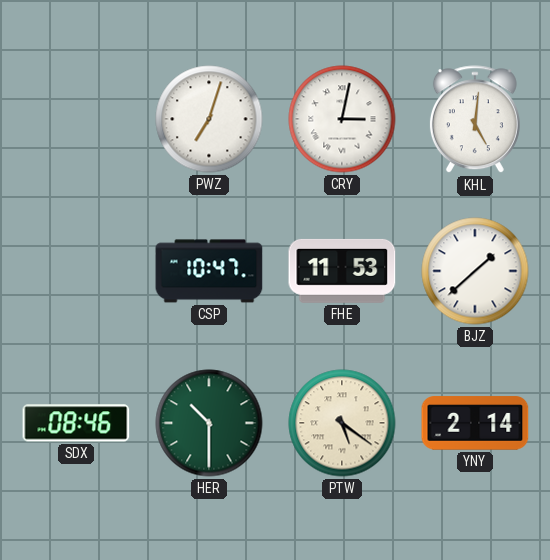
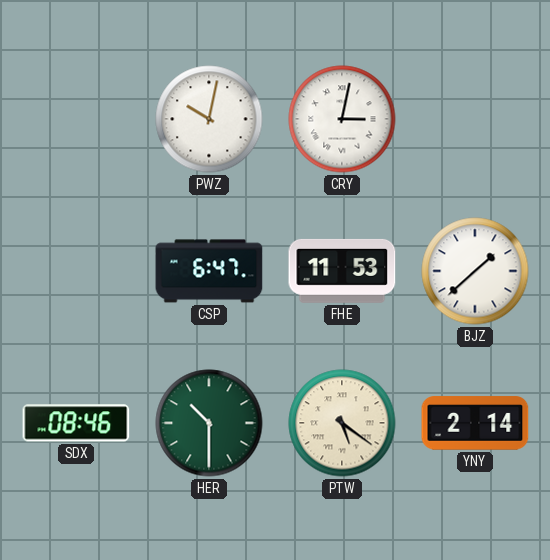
PWZ: 7:03 -> 10:02
KHL: 5:01 -> none
CSP: 10:47 -> 6:47
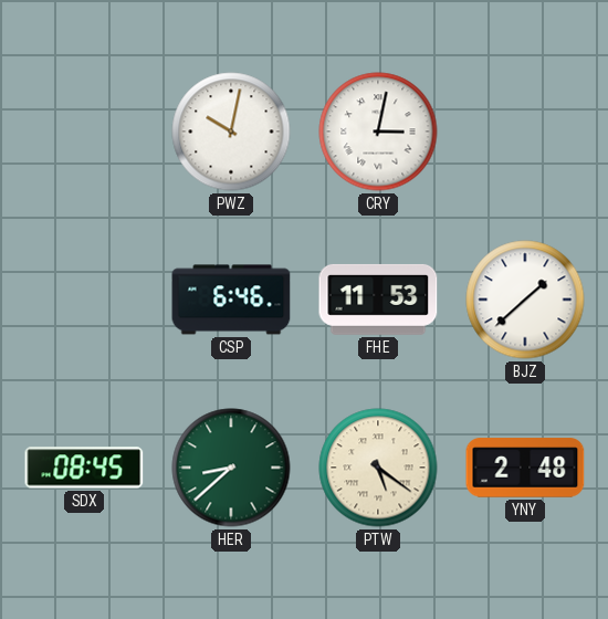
CSP: 6:47 -> 6:46
SDX: 08:46 -> 08:45
HER: 10:30 -> 8:38
YNY: 2:14 -> 2:48
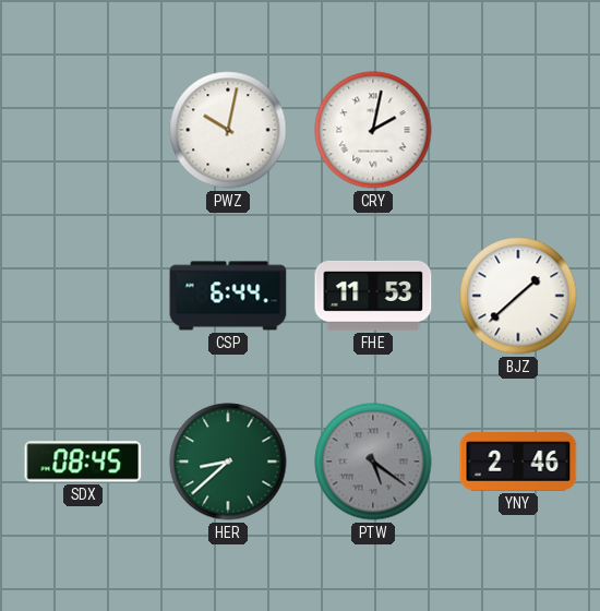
CRY: 3:02 -> 2:02
CSP: 6:46 -> 6:44
PTW dial: cream -> grey
YNY: 2:48 -> 2:46
